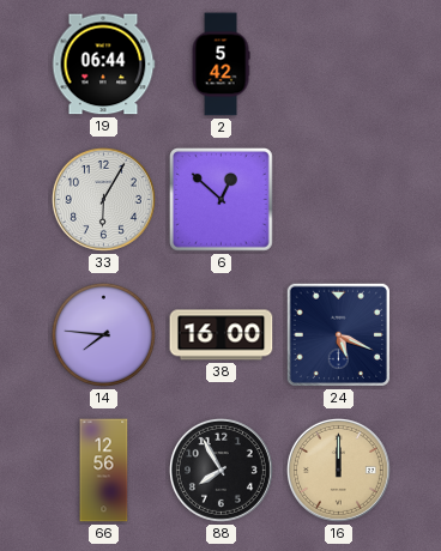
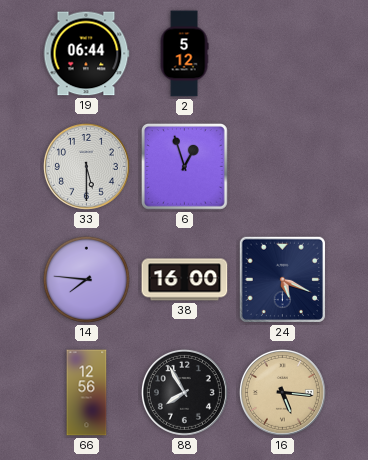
2: 5:42 -> 5:12
33: 6:05 -> 5:30
6: 12:52 -> 12:57
16: 12:00 -> 5:16
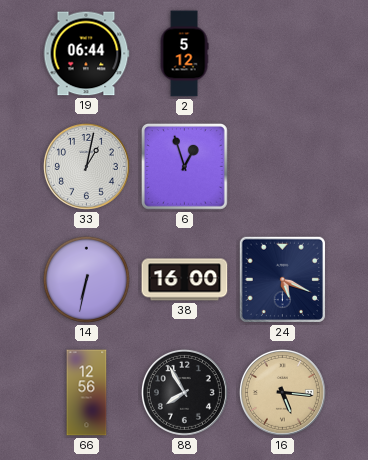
33: 5:30 -> 1:02
14: 7:46 -> 6:32
